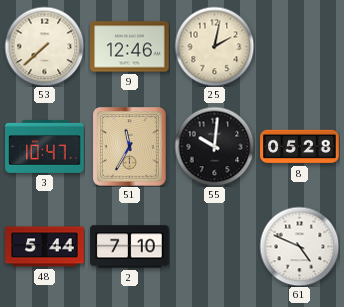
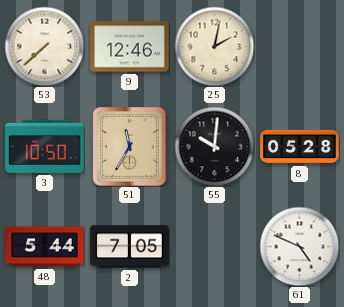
3: 10:47 -> 10:50
2: 7:10 -> 7:05
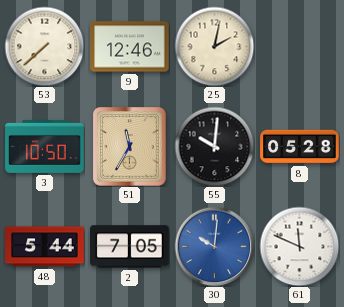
30: none -> 10:01
61: 4:49 -> 11:49
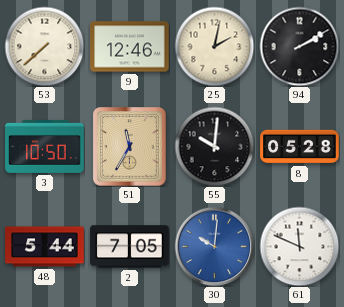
94: none -> 2:10
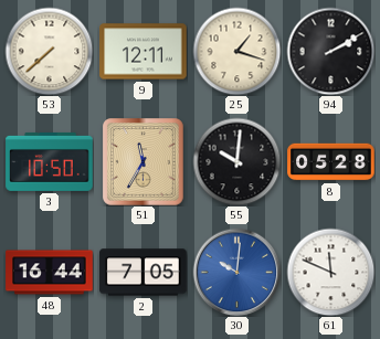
9: 12:46 -> 12:11
25: 2:02 -> 1:18
48: 5:44 -> 16:44
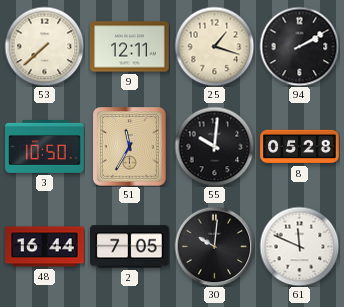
30 dial: blue -> black
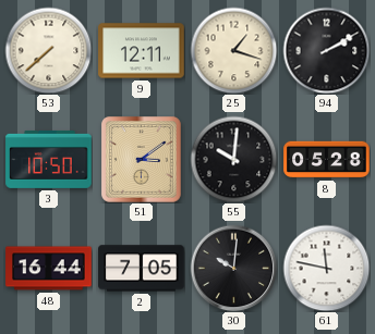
51: 11:35 -> 3:09
61: 11:49 -> 11:47
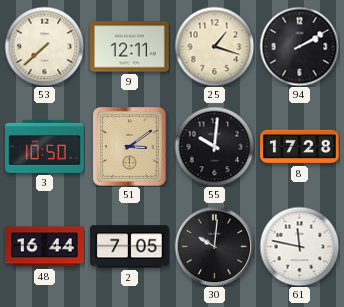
8: 05:28 -> 17:28
